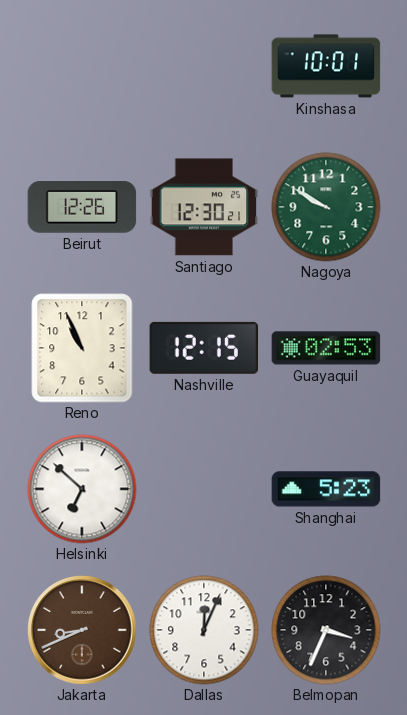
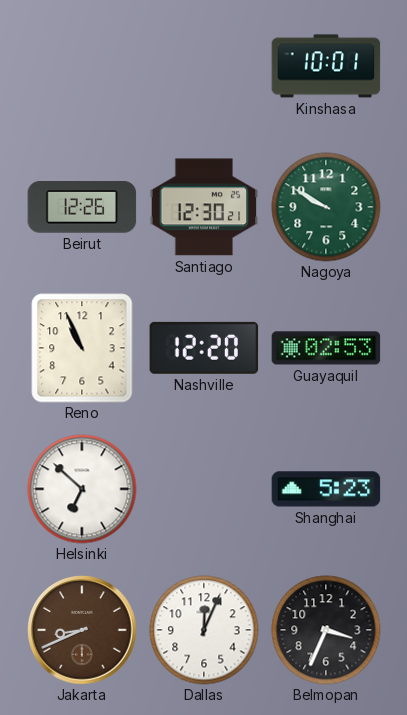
Nashville: 12:15 -> 12:20
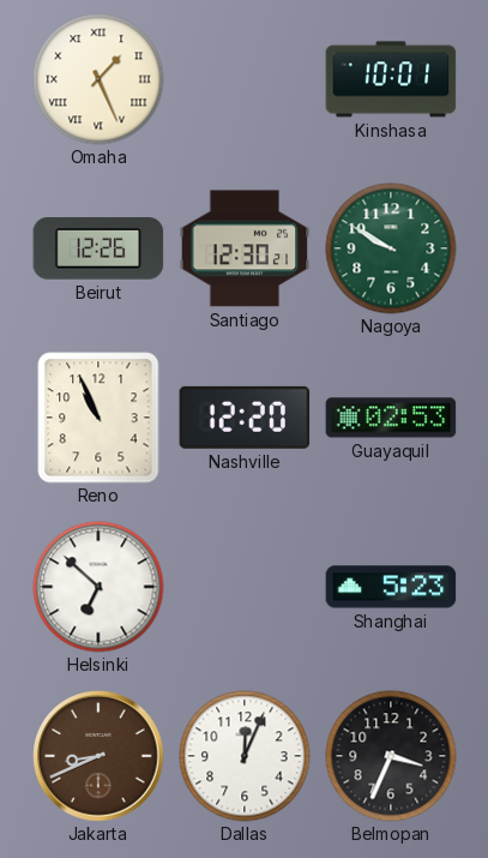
Omaha: none -> 1:26
